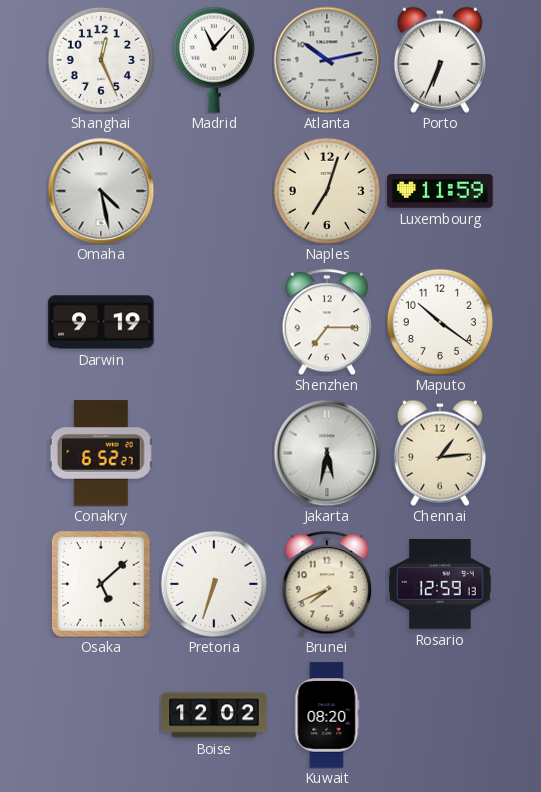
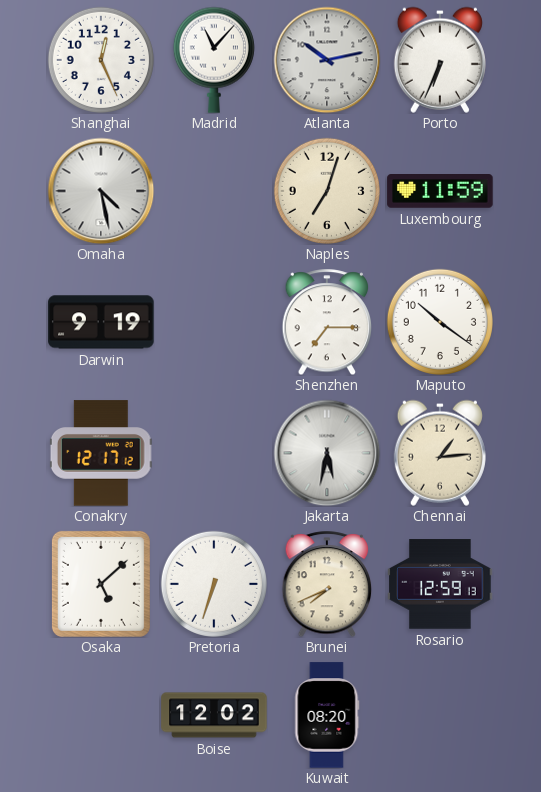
Conakry: 6:52 -> 12:17
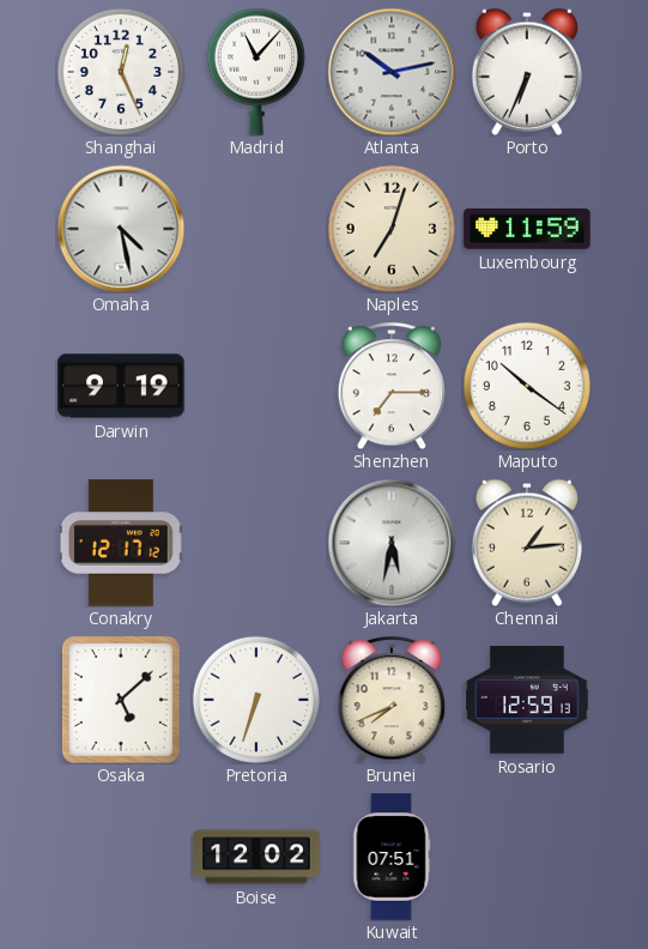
Kuwait: 08:20 -> 07:51
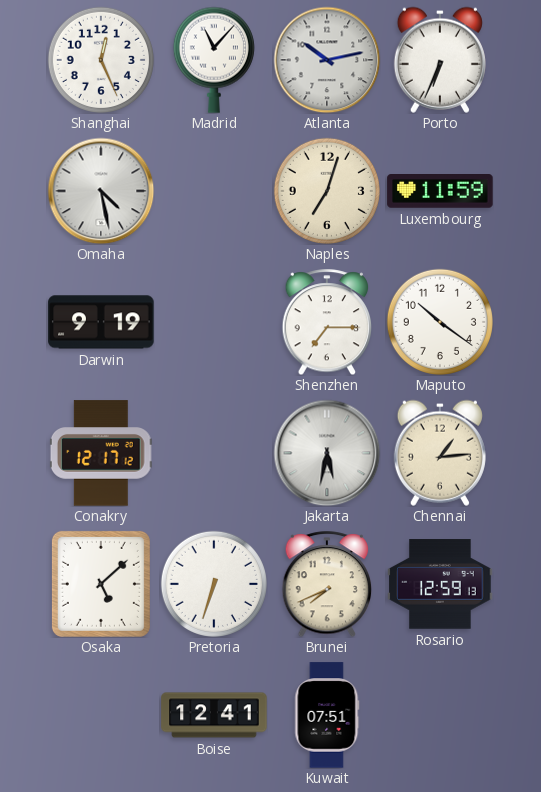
Boise: 12:02 -> 12:41
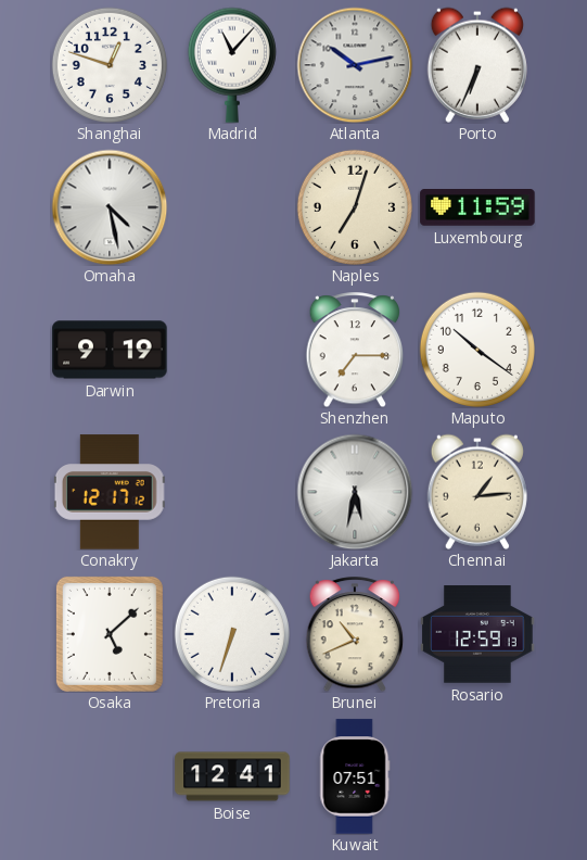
Shanghai: 12:26 -> 12:48
Brunei: 7:41 -> 10:41
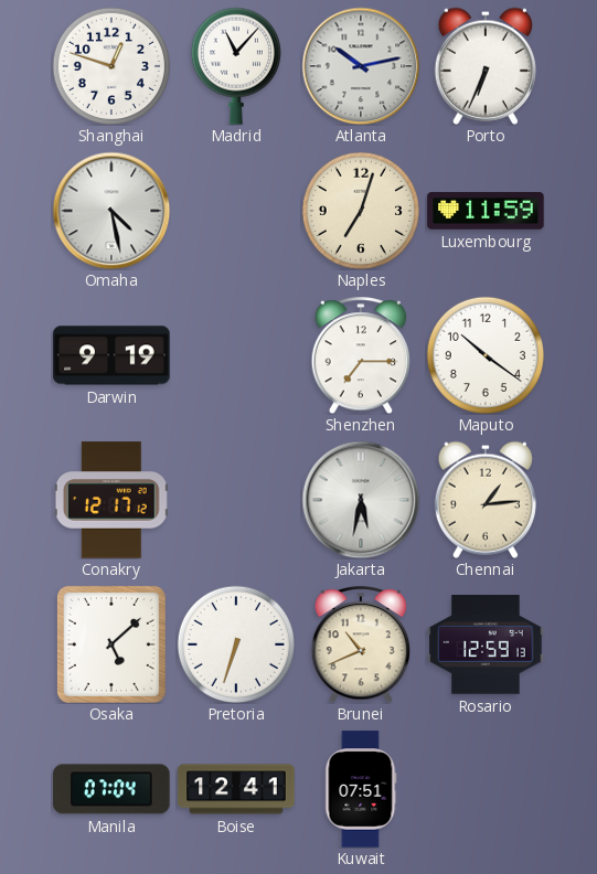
Manila: none -> 07:04
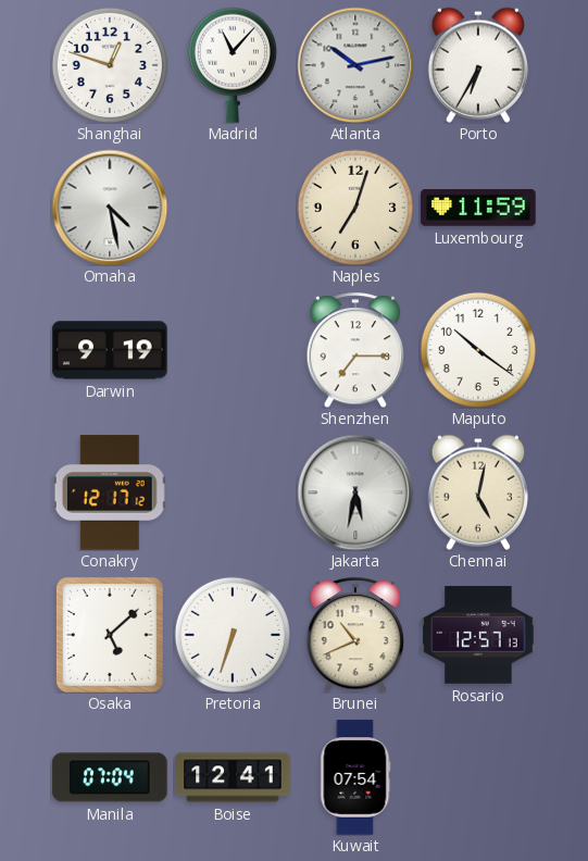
Porto: 6:34 -> 6:35
Chennai: 1:14 -> 5:02
Rosario: 12:59 -> 12:57
Kuwait: 07:51 -> 07:54
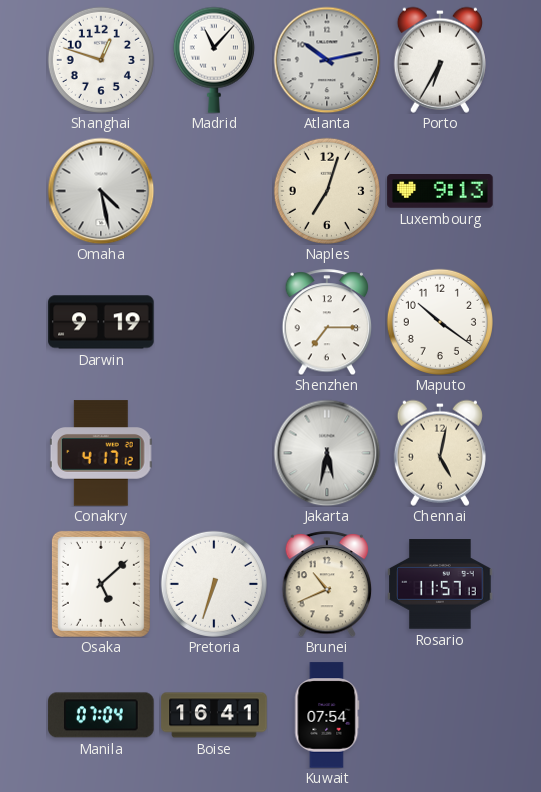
Luxembourg: 11:59 -> 9:13
Conakry: 12:17 -> 4:17
Rosario: 12:57 -> 11:57
Boise: 12:41 -> 16:41
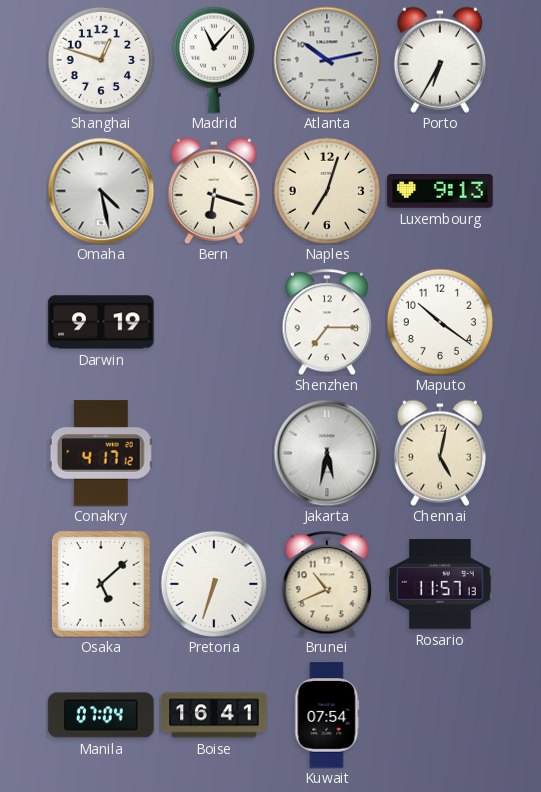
Bern: none -> 6:18
